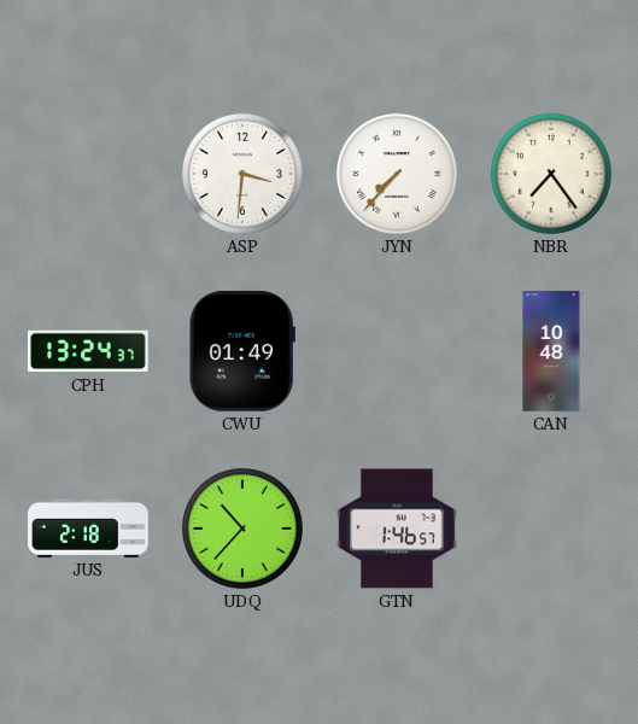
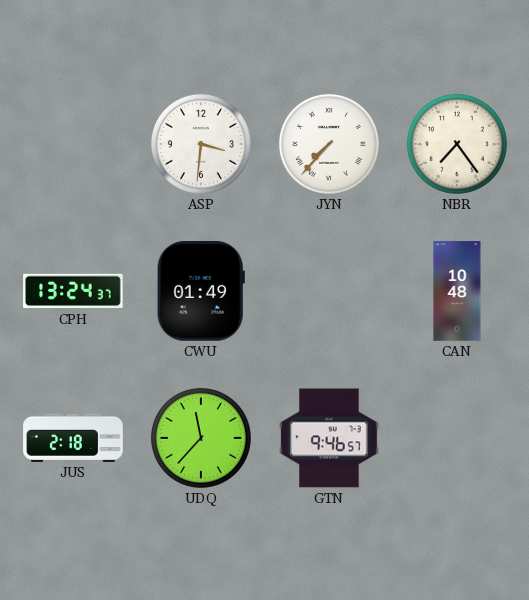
UDQ: 10:37 -> 11:37
GTN: 1:46 -> 9:46
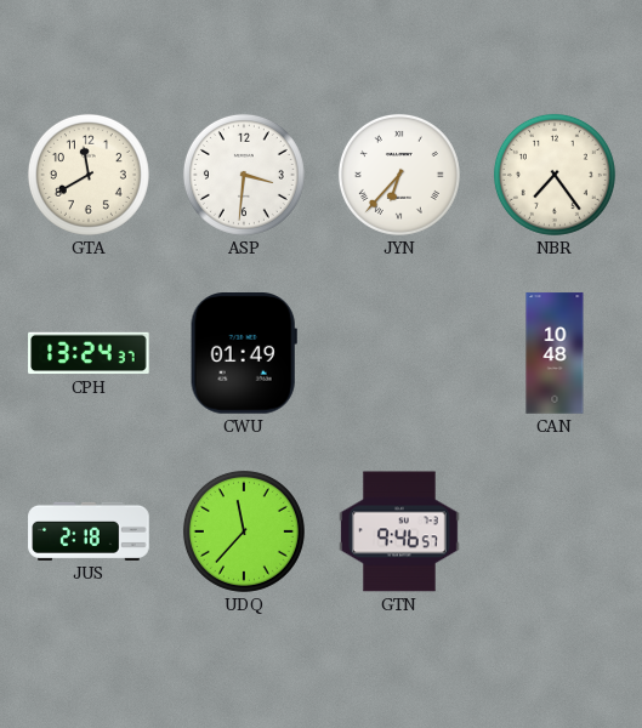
GTA: none -> 11:40
JYN: 7:37 -> 6:37
